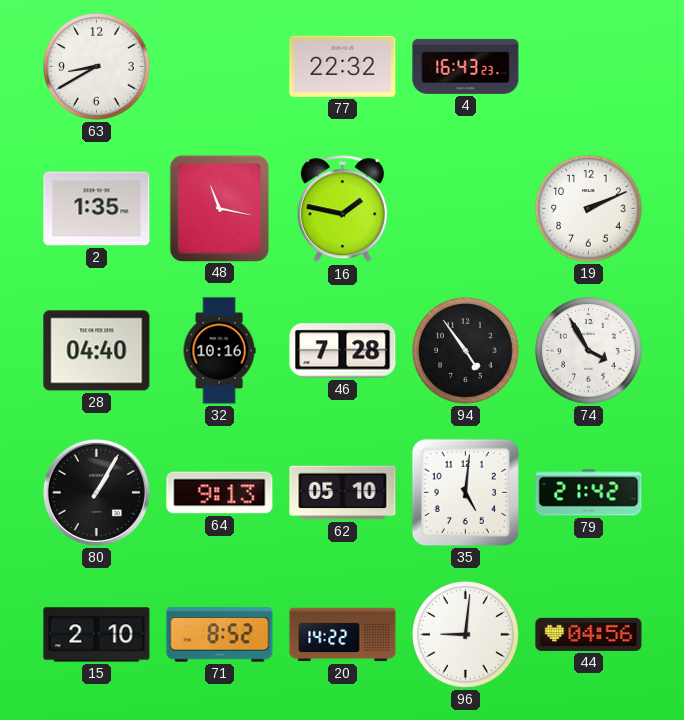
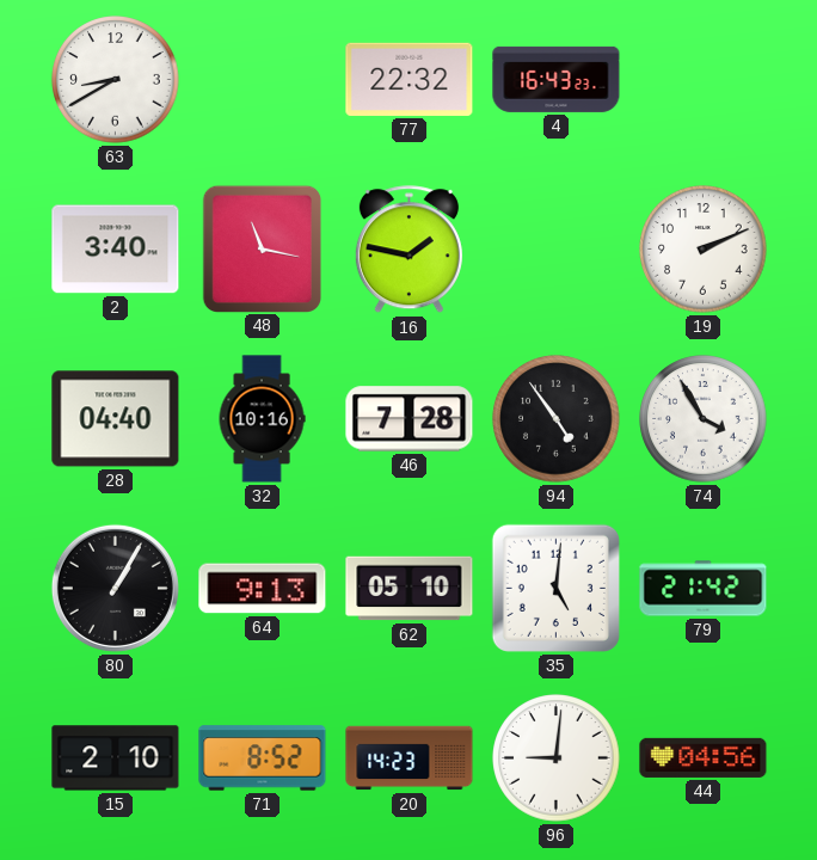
2: 1:35 -> 3:40
20: 14:22 -> 14:23
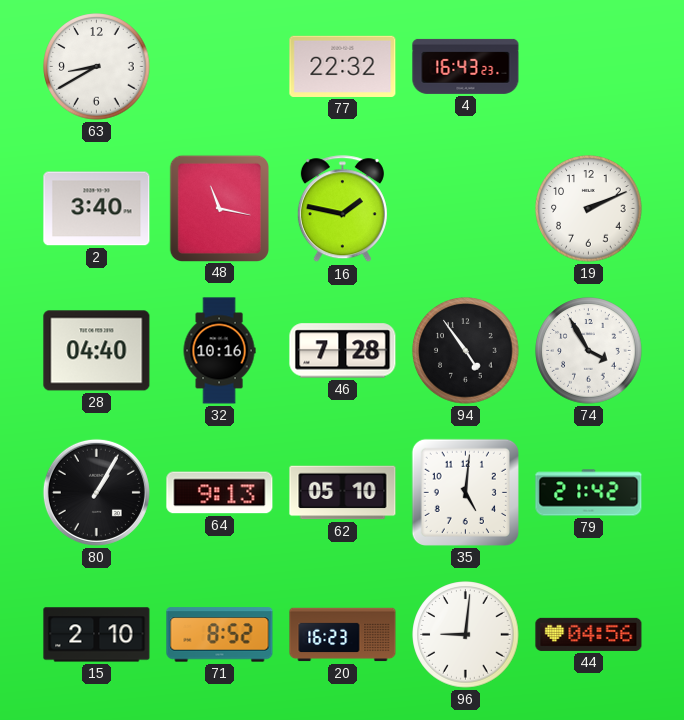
20: 14:23 -> 16:23
